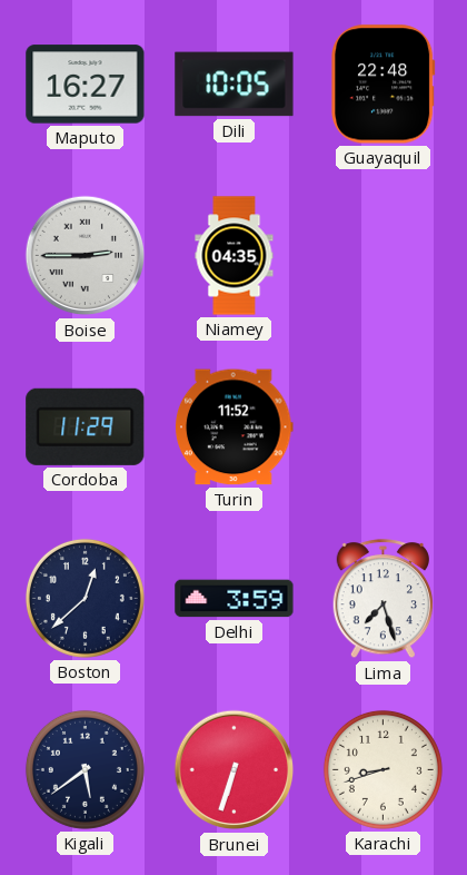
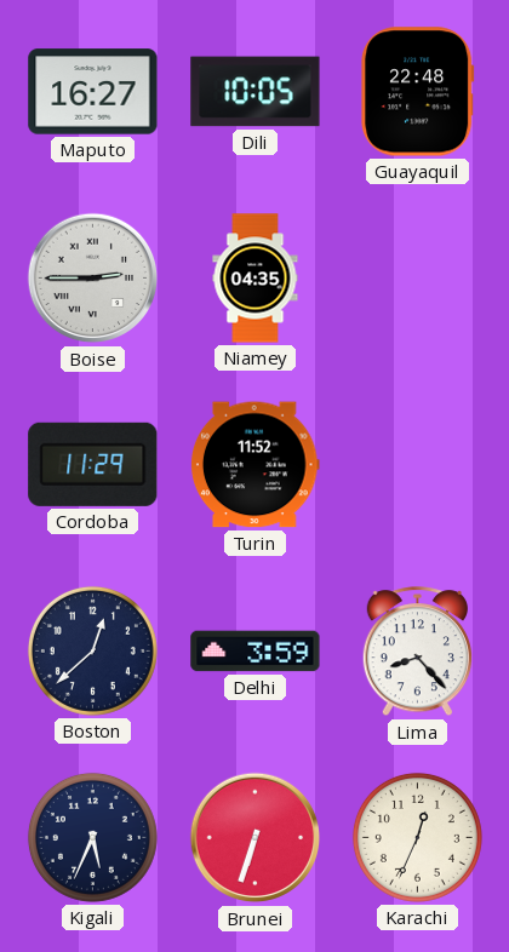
Lima: 7:27 -> 8:23
Kigali: 5:39 -> 5:34
Karachi: 8:42 -> 12:34
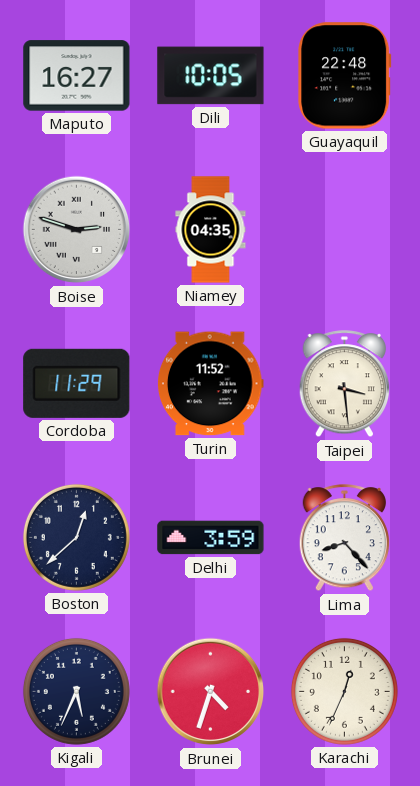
Boise: 2:45 -> 2:48
Taipei: none -> 3:29
Brunei: 6:33 -> 4:33
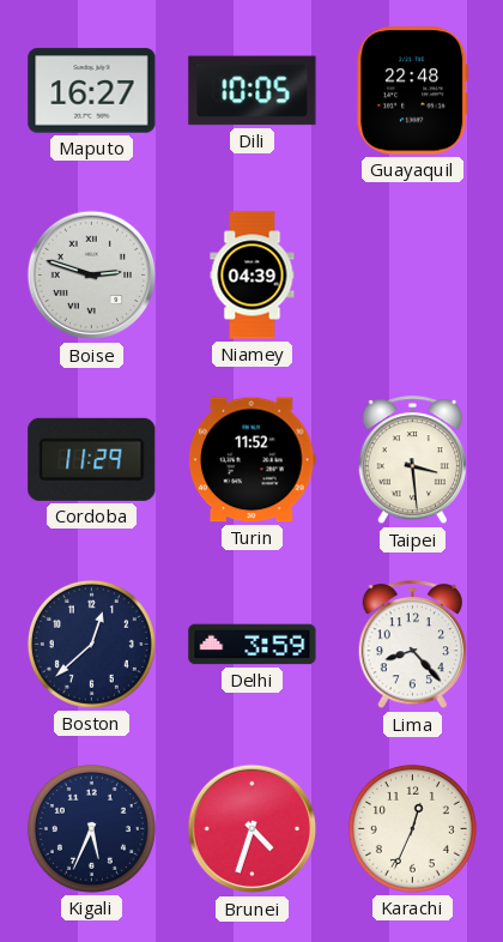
Niamey: 04:35 -> 04:39
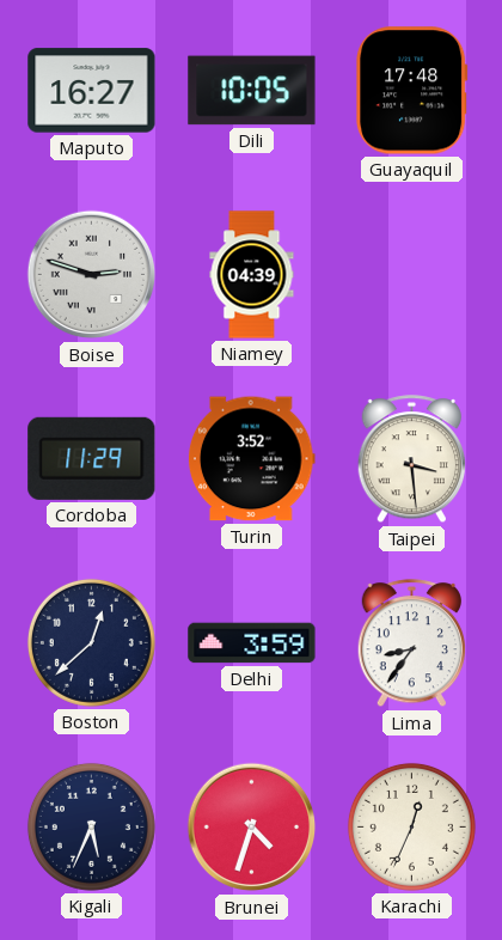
Guayaquil: 22:48 -> 17:48
Turin: 11:52 -> 3:52
Lima: 8:23 -> 8:36
